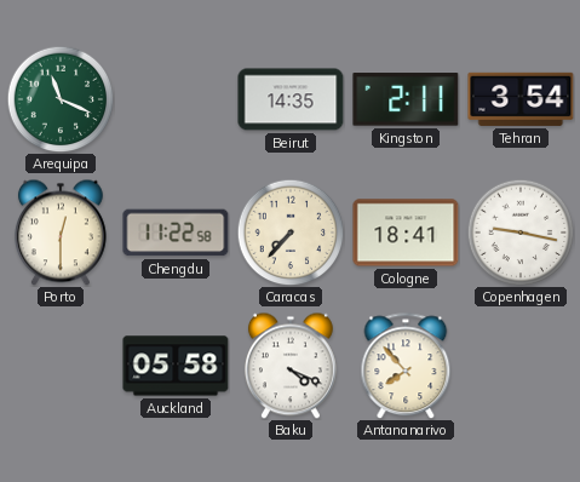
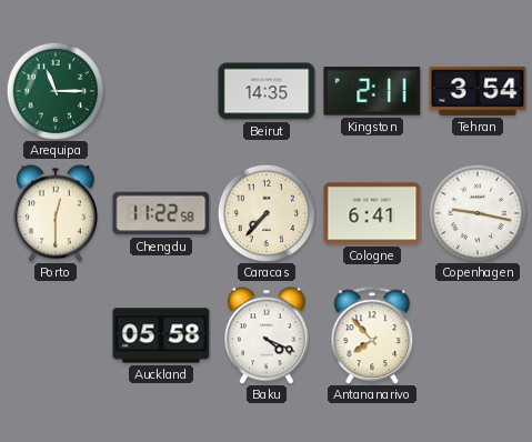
Arequipa: 11:19 -> 11:15
Cologne: 18:41 -> 6:41
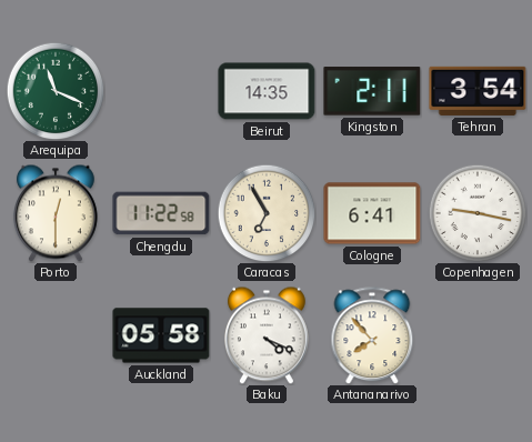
Arequipa: 11:15 -> 11:19
Caracas: 7:37 -> 6:55
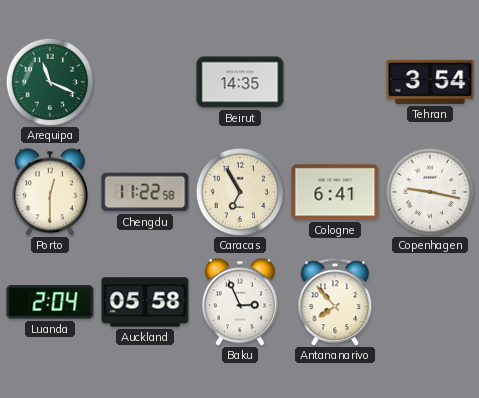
Kingston: 2:11 -> none
Luanda: none -> 2:04
Baku: 4:19 -> 2:56
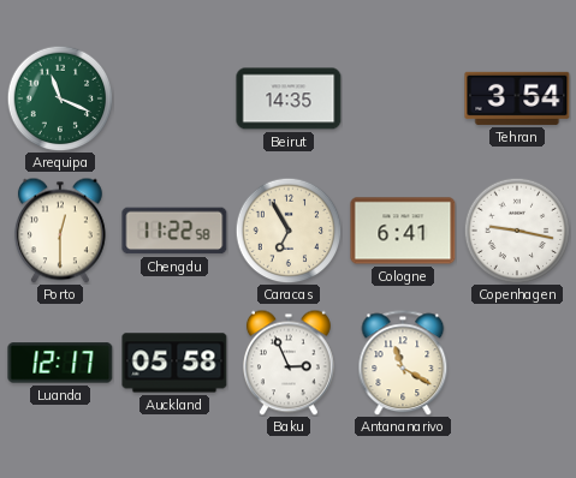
Luanda: 2:04 -> 12:17
Antananarivo: 7:53 -> 11:20
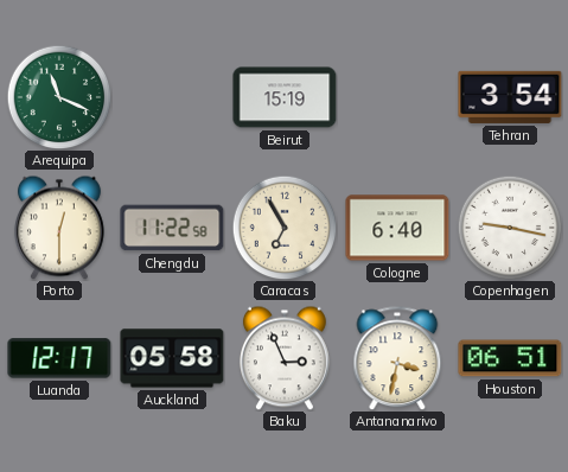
Beirut: 14:35 -> 15:19
Cologne: 6:41 -> 6:40
Antananarivo: 11:20 -> 3:32
Houston: none -> 06:51
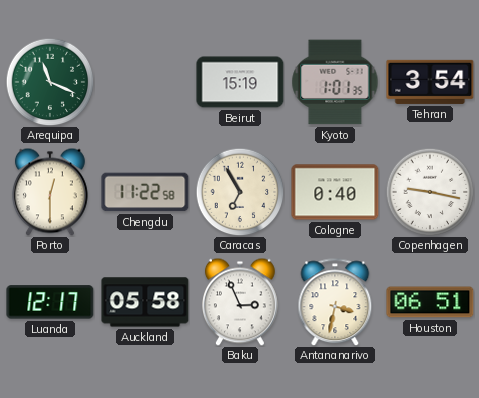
Kyoto: none -> 1:01
Cologne: 6:40 -> 0:40
